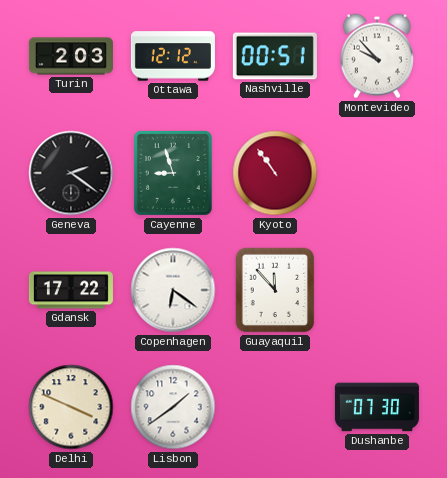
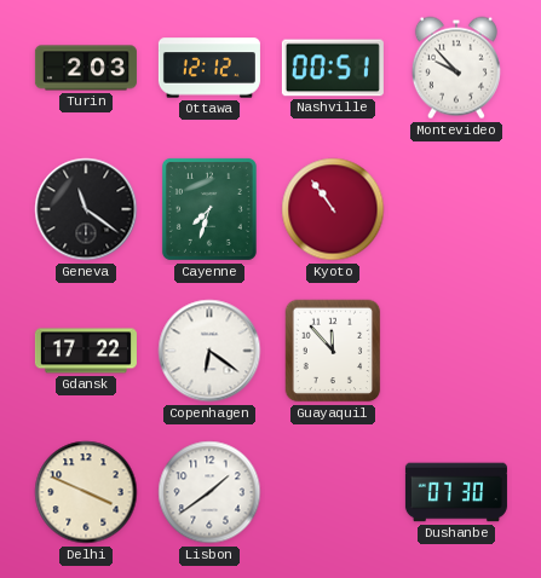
Geneva: 2:21 -> 11:21
Cayenne: 8:57 -> 7:33
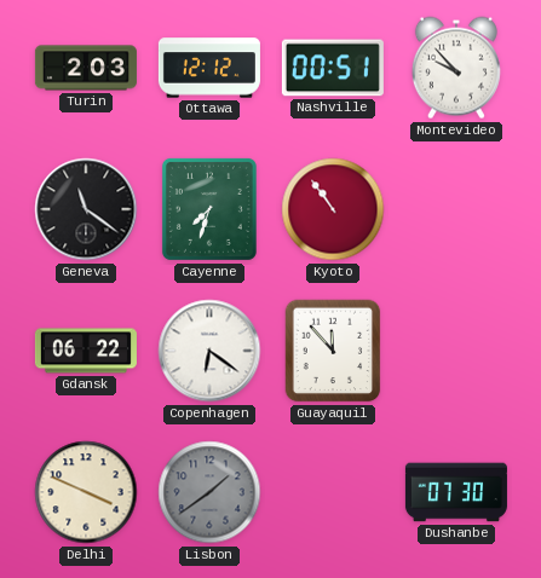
Gdansk: 17:22 -> 06:22
Lisbon dial: white -> grey
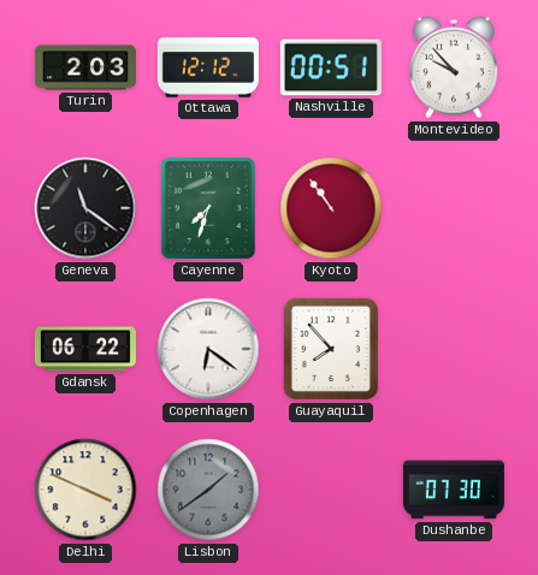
Guayaquil: 11:53 -> 7:53
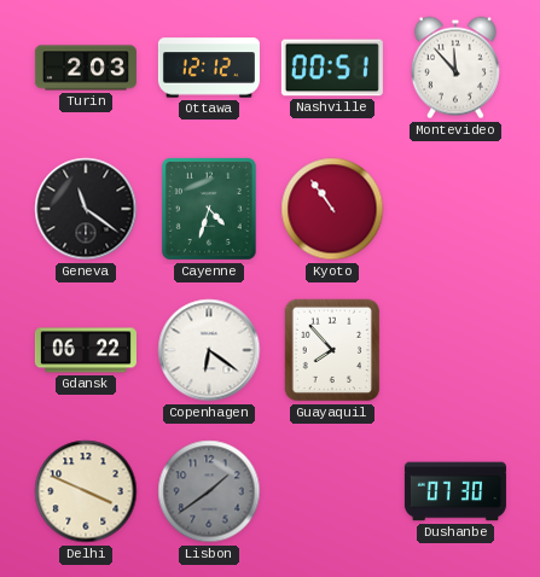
Montevideo: 9:53 -> 11:53
Cayenne: 7:33 -> 4:33
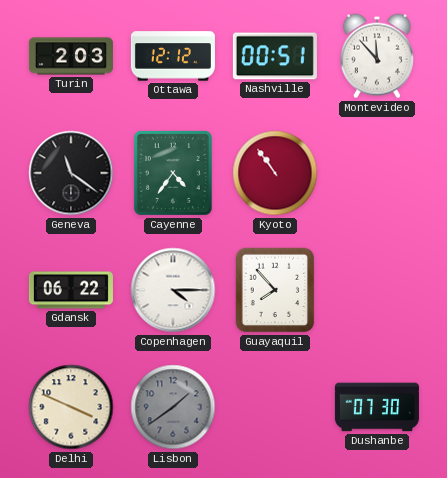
Cayenne: 4:33 -> 4:36
Copenhagen: 6:21 -> 4:15
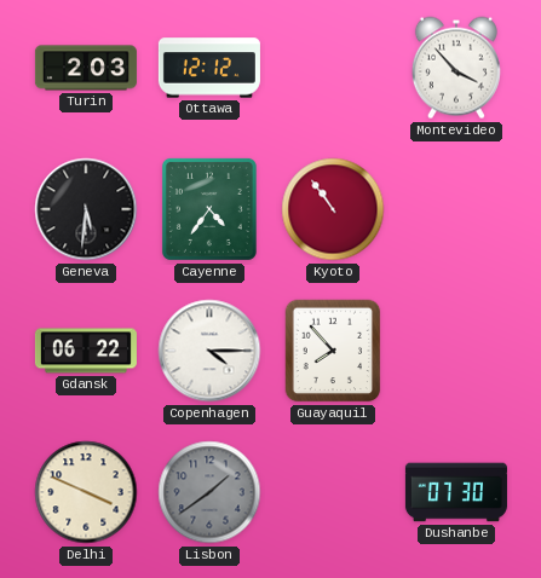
Nashville: 00:51 -> none
Montevideo: 11:53 -> 3:53
Geneva: 11:21 -> 5:31
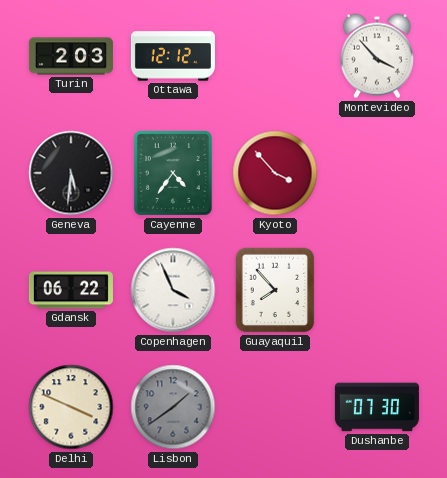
Kyoto: 10:54 -> 3:53
Copenhagen: 4:15 -> 3:56
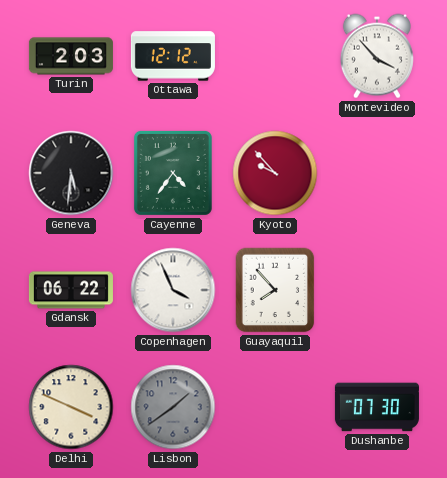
Kyoto: 3:53 -> 9:53
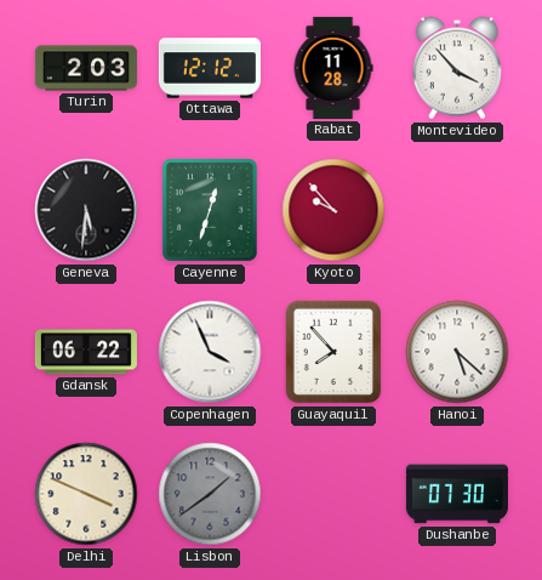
Rabat: none -> 11:28
Cayenne: 4:36 -> 12:33
Hanoi: none -> 5:22
